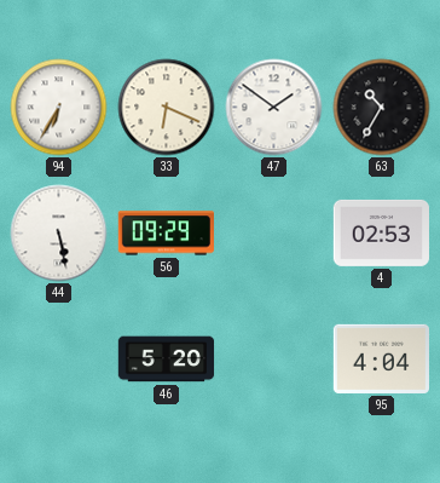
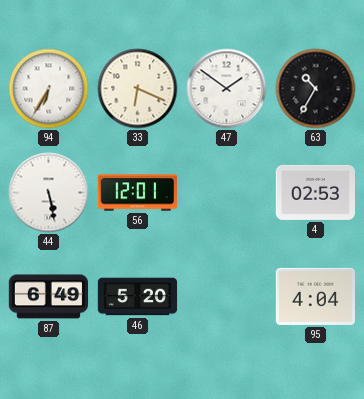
56: 09:29 -> 12:01
87: none -> 6:49
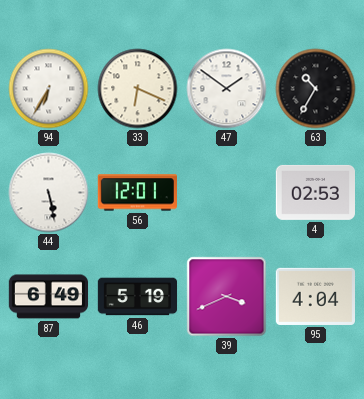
46: 5:20 -> 5:19
39: none -> 3:41
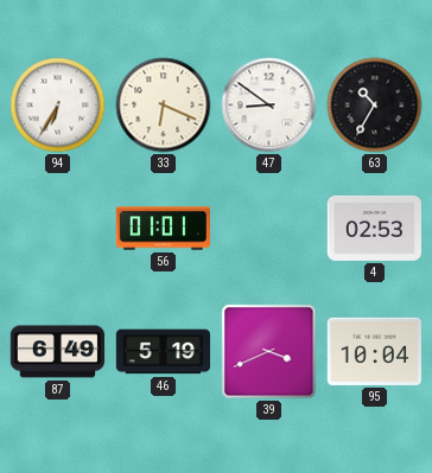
47: 1:51 -> 8:51
44: 5:28 -> none
56: 12:01 -> 01:01
95: 4:04 -> 10:04
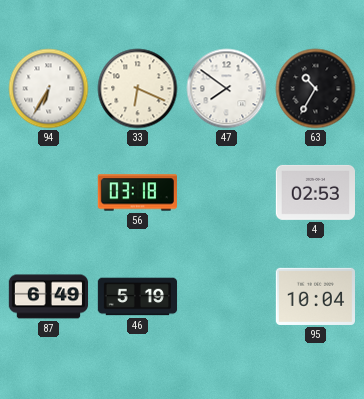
47: 8:51 -> 7:51
56: 01:01 -> 03:18
39: 3:41 -> none
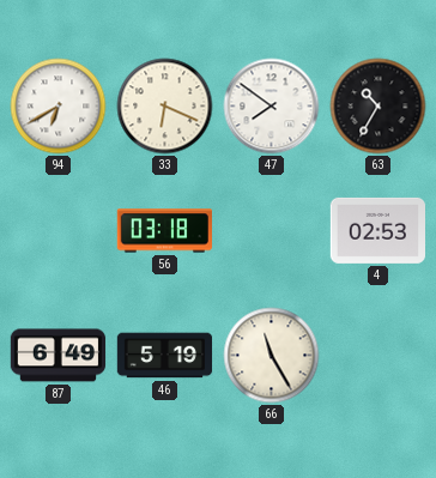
94: 6:35 -> 6:40
66: none -> 11:25
95: 10:04 -> none
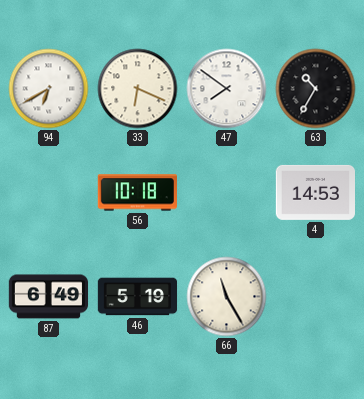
56: 03:18 -> 10:18
4: 02:53 -> 14:53
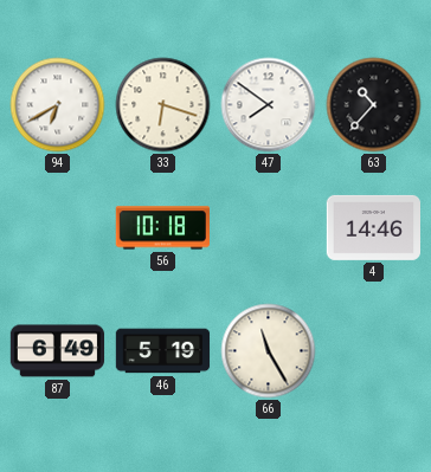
33: 6:19 -> 6:18
63: 10:35 -> 10:37
4: 14:53 -> 14:46
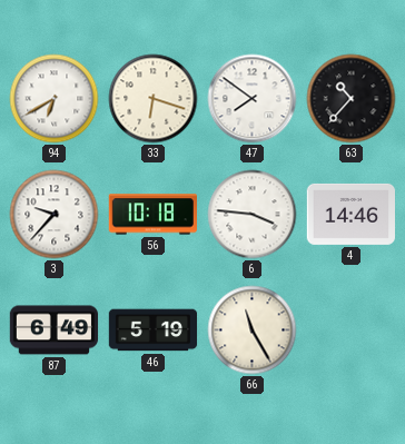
3: none -> 9:37
6: none -> 3:46
